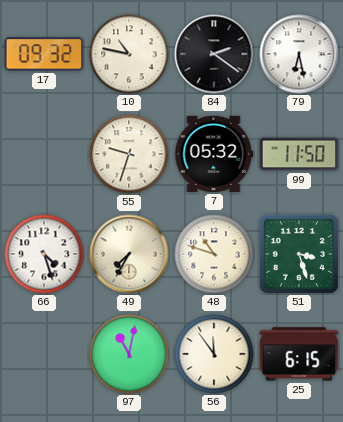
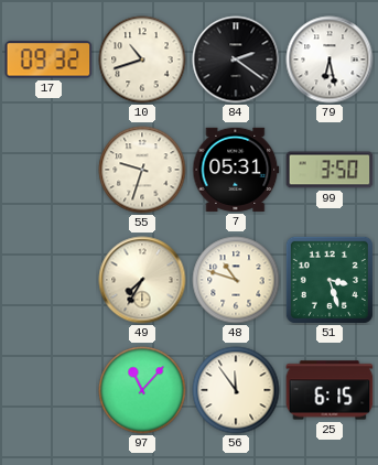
10: 10:47 -> 10:42
7: 05:32 -> 05:31
99: 11:50 -> 3:50
66: 4:27 -> none
97: 11:02 -> 11:07
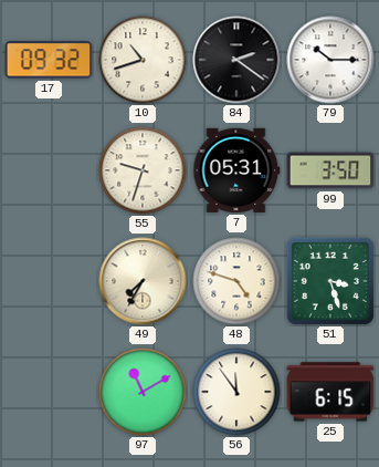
79: 6:28 -> 10:15
48: 10:48 -> 4:48
97: 11:07 -> 11:10
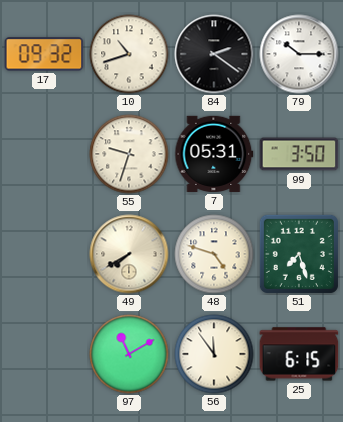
49: 7:35 -> 7:40
51: 3:27 -> 7:27
